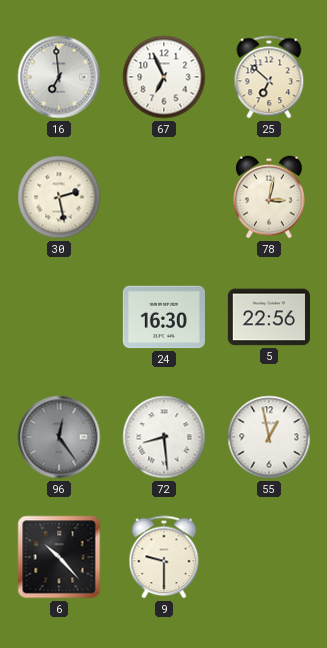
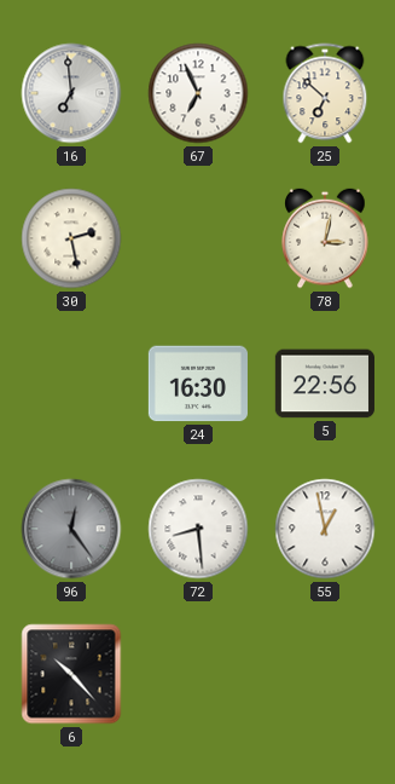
9: 9:30 -> none
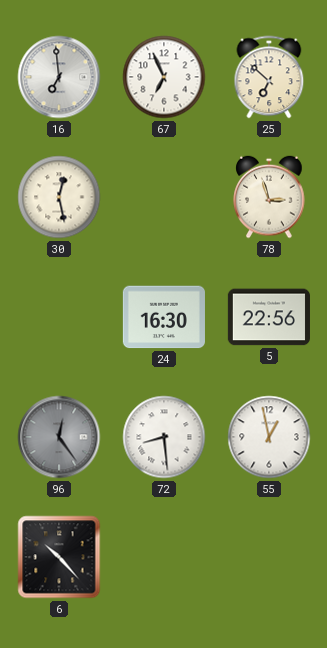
30: 2:28 -> 12:28
78: 3:02 -> 2:57
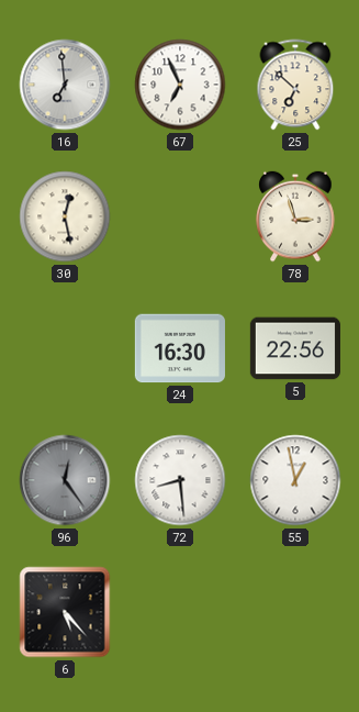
6: 10:23 -> 5:23
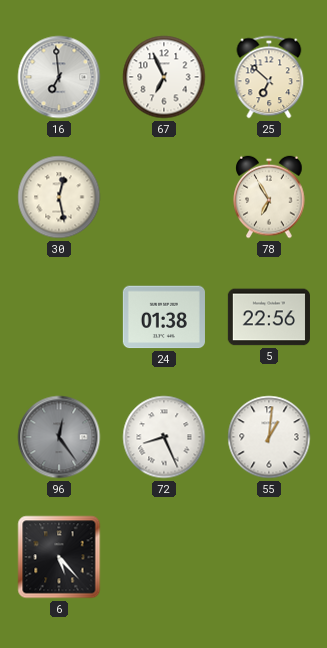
78: 2:57 -> 6:55
24: 16:30 -> 01:38
72: 8:29 -> 8:26
55: 12:58 -> 1:01
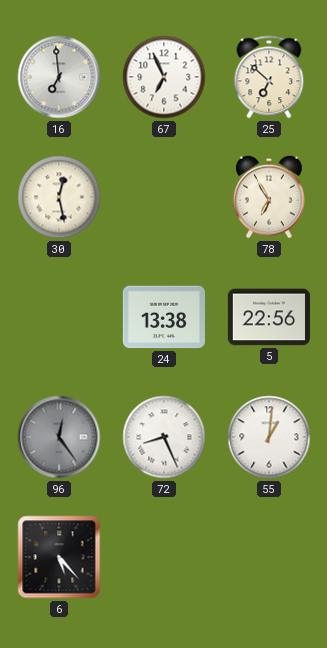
24: 01:38 -> 13:38
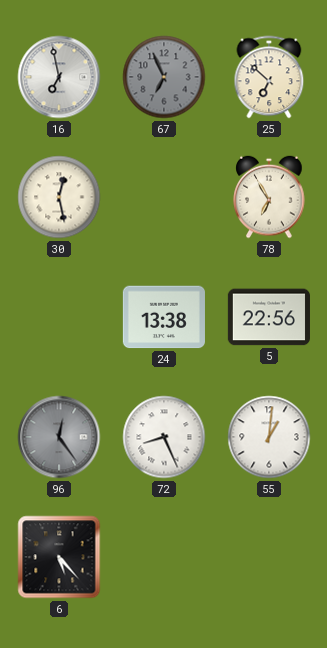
16: 6:59 -> 6:58
67 dial: white -> grey
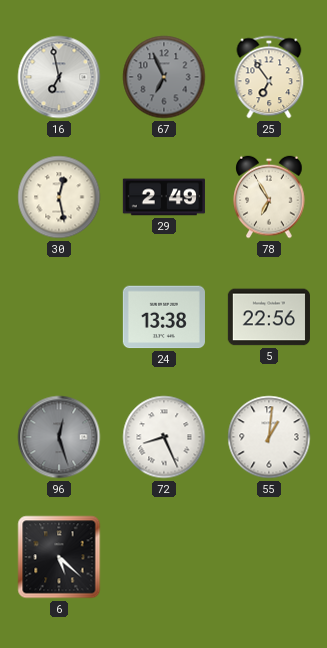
25: 6:52 -> 6:54
29: none -> 2:49
96: 12:24 -> 12:27
6: 5:23 -> 5:22
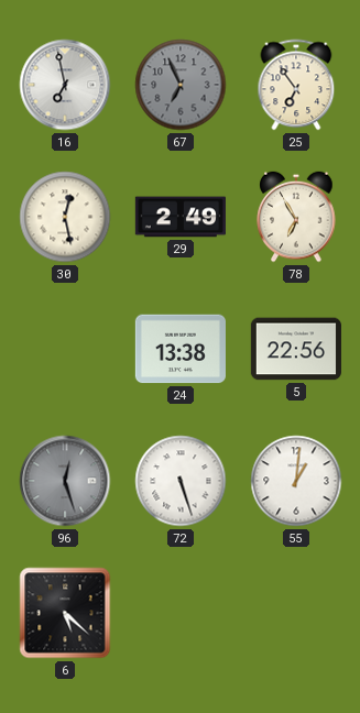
72: 8:26 -> 5:27
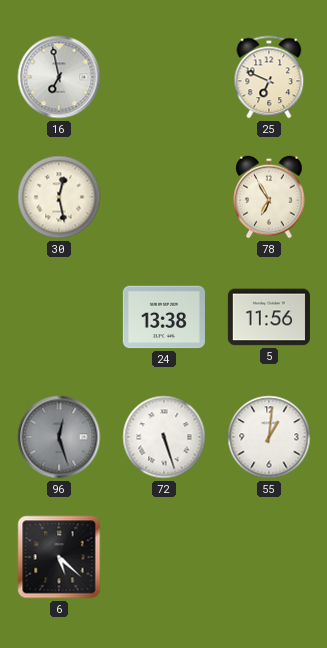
67: 6:56 -> none
25: 6:54 -> 6:49
29: 2:49 -> none
5: 22:56 -> 11:56
